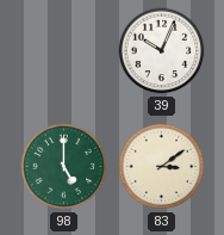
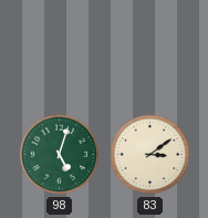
39: 10:04 -> none
98: 5:00 -> 5:03
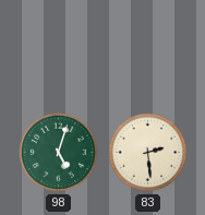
83: 3:09 -> 2:29
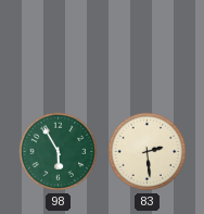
98: 5:03 -> 5:55
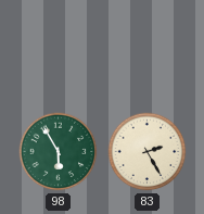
83: 2:29 -> 2:25
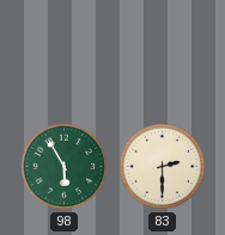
83: 2:25 -> 2:30
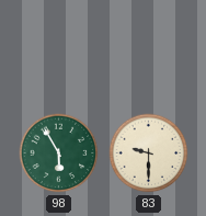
83: 2:30 -> 9:30
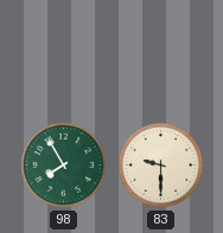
98: 5:55 -> 7:55
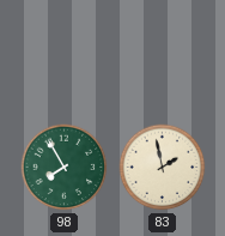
83: 9:30 -> 1:58
